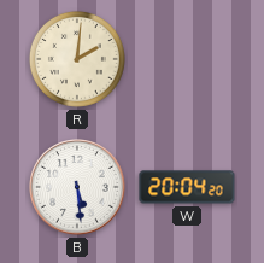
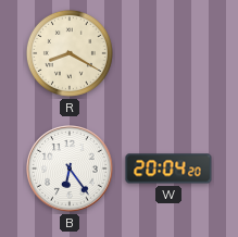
R: 2:01 -> 8:20
B: 5:29 -> 6:24
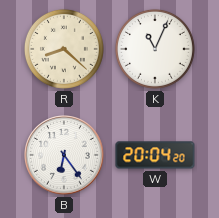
R: 8:20 -> 8:22
K: none -> 11:04
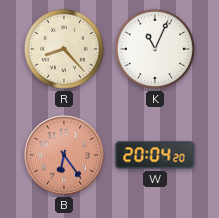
R: 8:22 -> 8:23
B dial: white -> salmon
